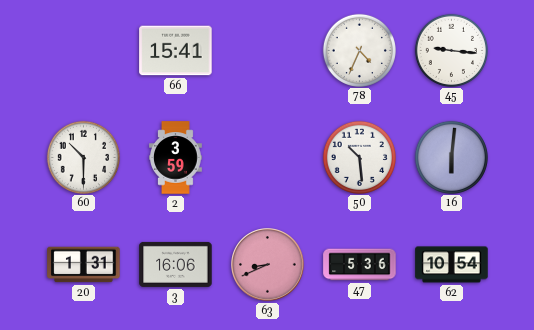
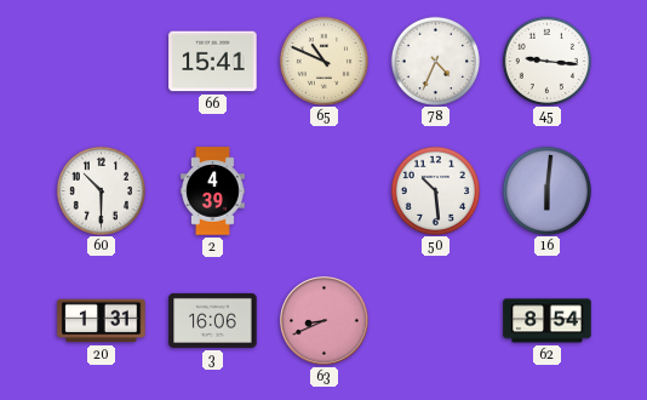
65: none -> 10:49
2: 3:59 -> 4:39
47: 5:36 -> none
62: 10:54 -> 8:54
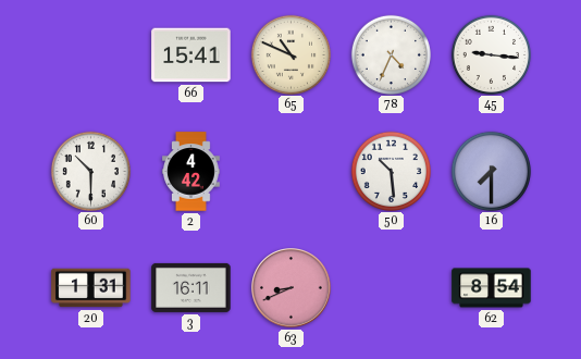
2: 4:39 -> 4:42
16: 6:01 -> 7:30
3: 16:06 -> 16:11
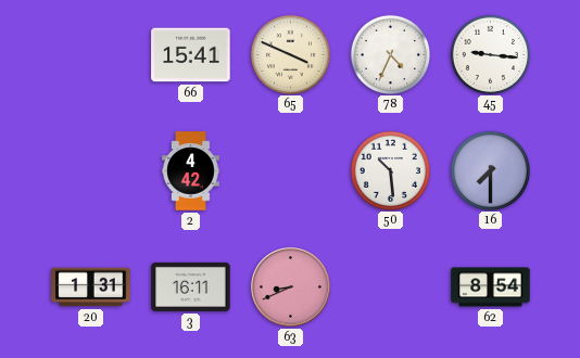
65: 10:49 -> 3:49
60: 10:30 -> none
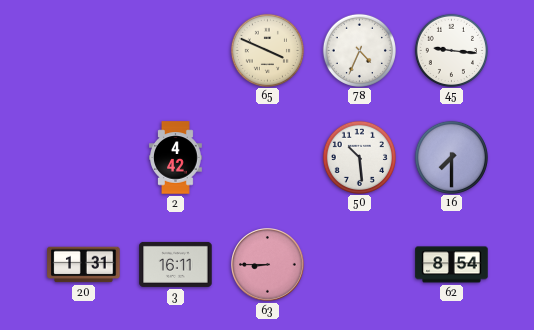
66: 15:41 -> none
63: 8:41 -> 8:45
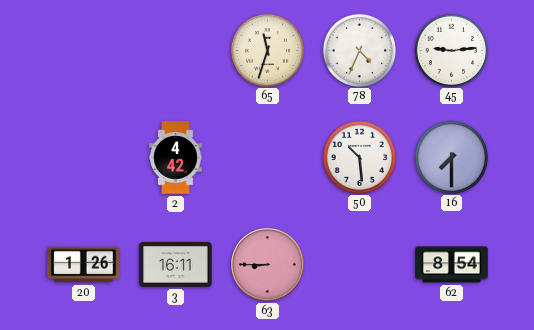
65: 3:49 -> 11:33
45: 9:16 -> 9:14
20: 1:31 -> 1:26
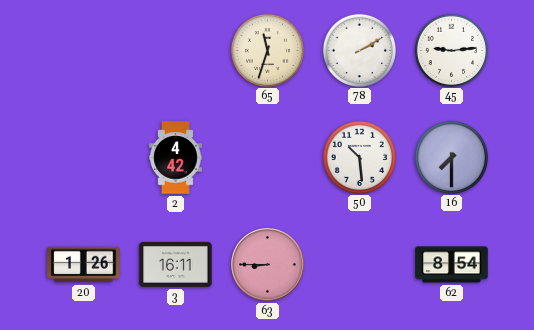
78: 4:34 -> 2:10
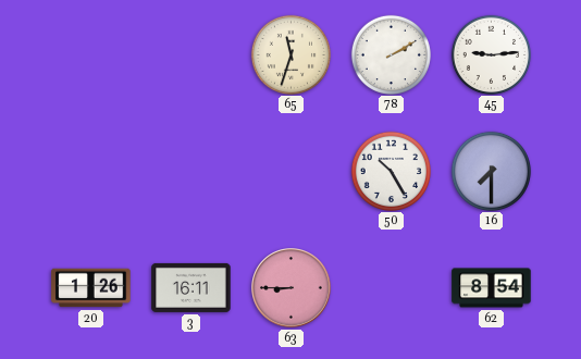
2: 4:42 -> none
50: 10:29 -> 10:25
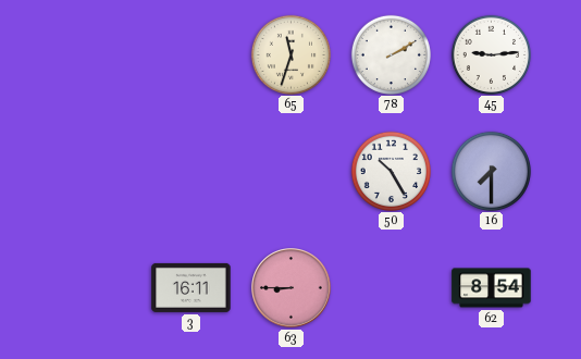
20: 1:26 -> none
